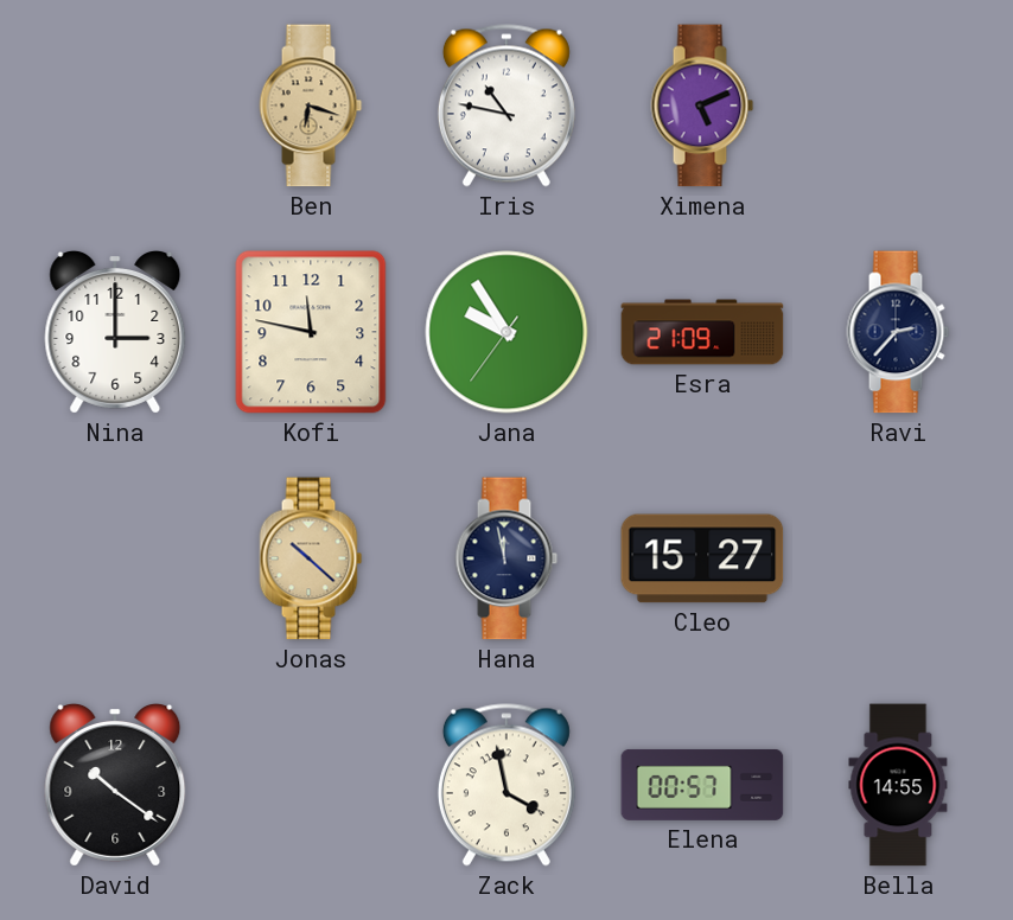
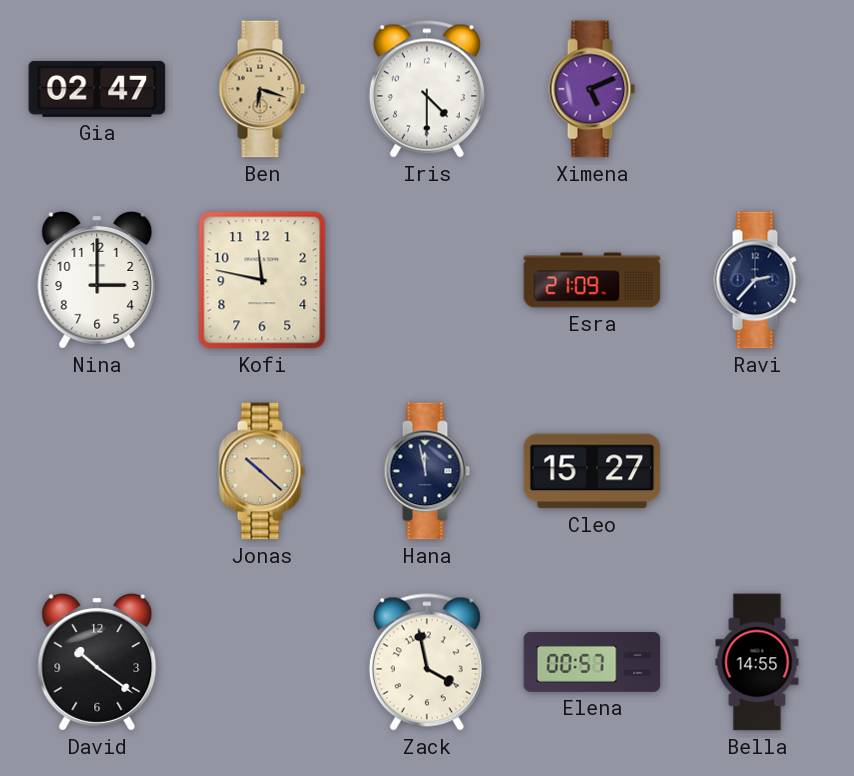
Gia: none -> 02:47
Iris: 10:47 -> 4:30
Jana: 9:54 -> none
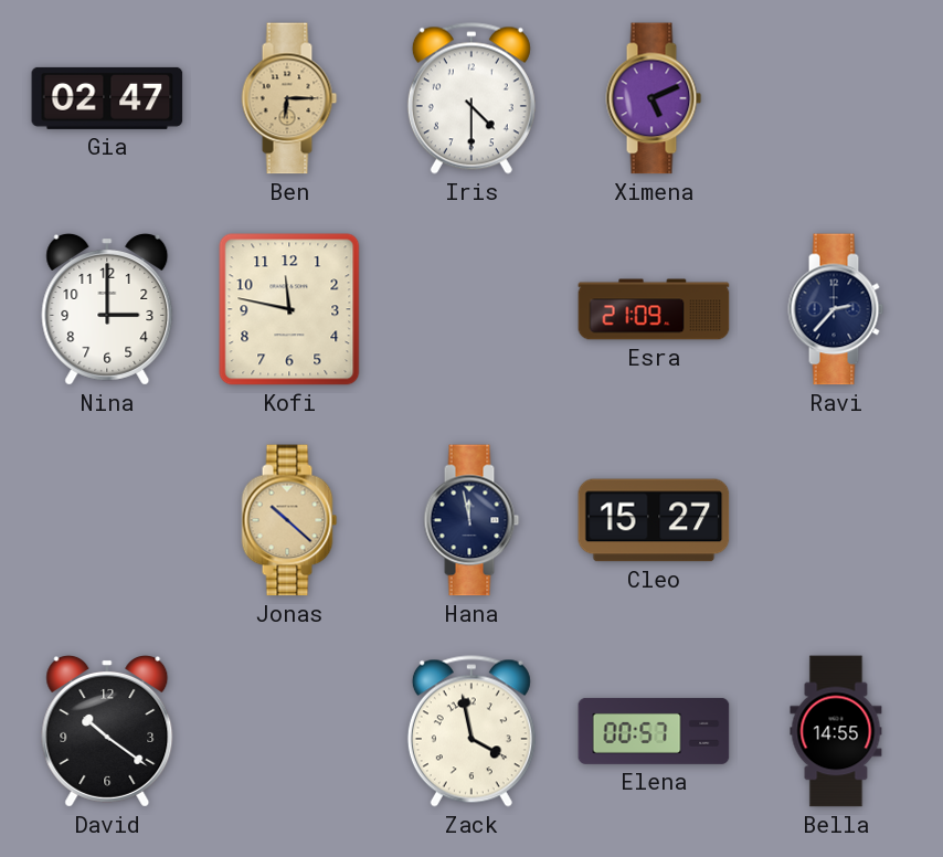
Ben: 6:18 -> 6:15
